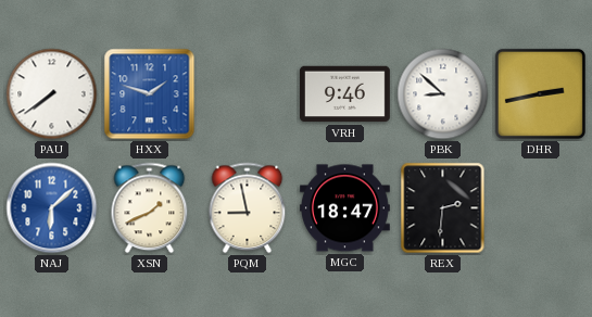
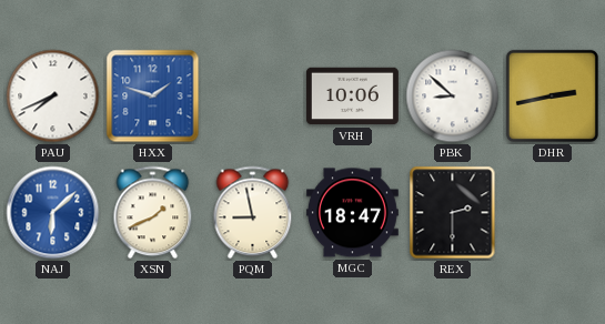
PAU: 7:39 -> 7:41
VRH: 9:46 -> 10:06
REX: 2:31 -> 2:30
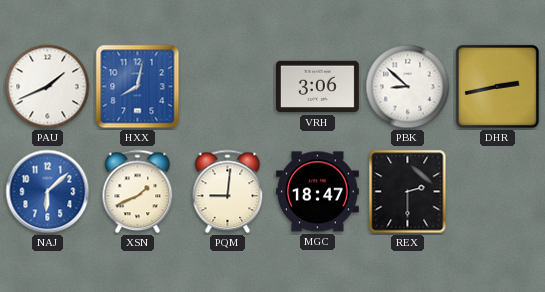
PAU: 7:41 -> 1:41
HXX: 1:48 -> 8:02
VRH: 10:06 -> 3:06
PQM: 8:58 -> 9:01
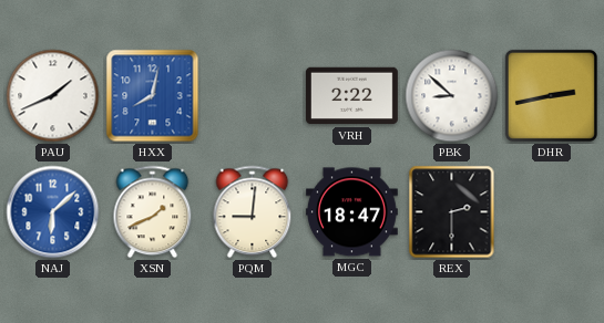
VRH: 3:06 -> 2:22
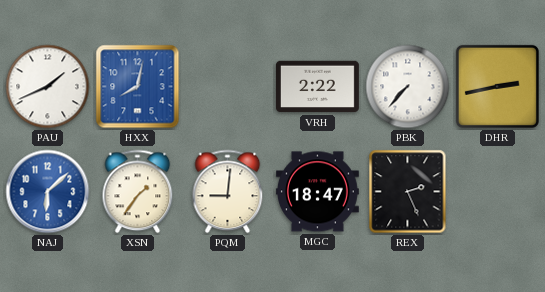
PBK: 8:52 -> 7:37
XSN: 1:41 -> 1:36
REX: 2:30 -> 2:26
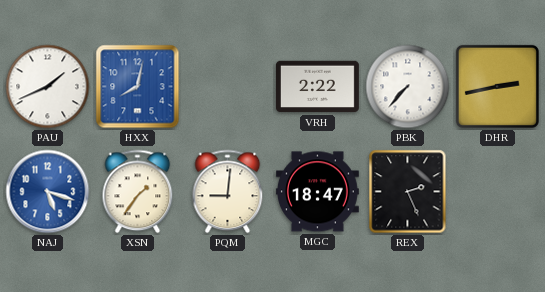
NAJ: 6:08 -> 5:18
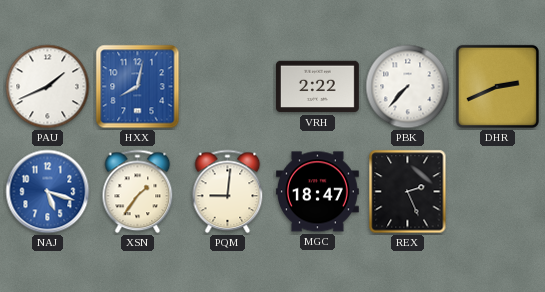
DHR: 2:43 -> 2:41
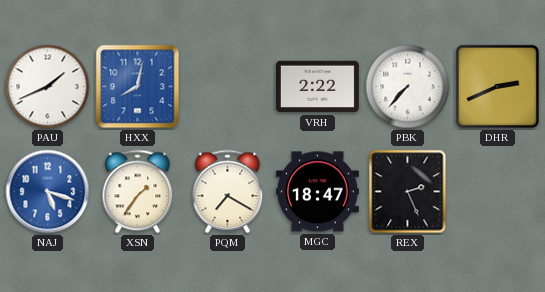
PQM: 9:01 -> 7:20
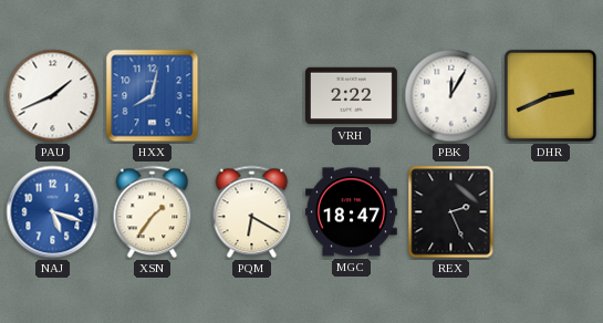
PBK: 7:37 -> 12:05
PQM: 7:20 -> 6:20
